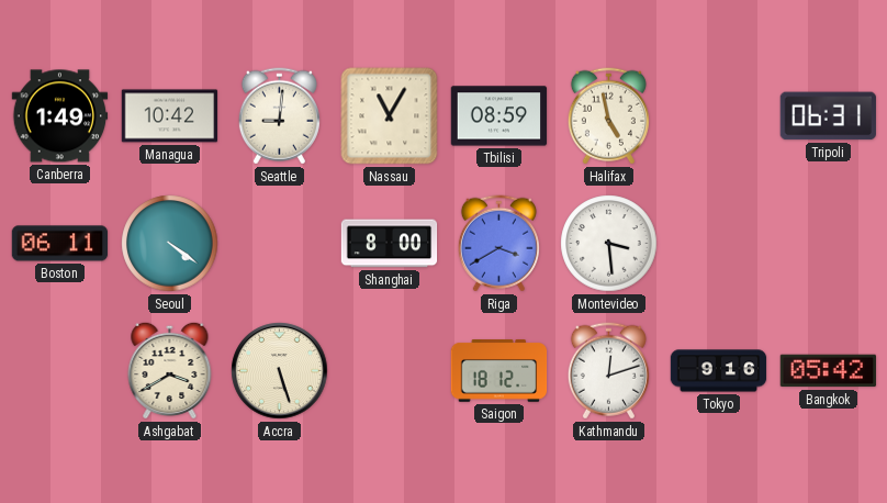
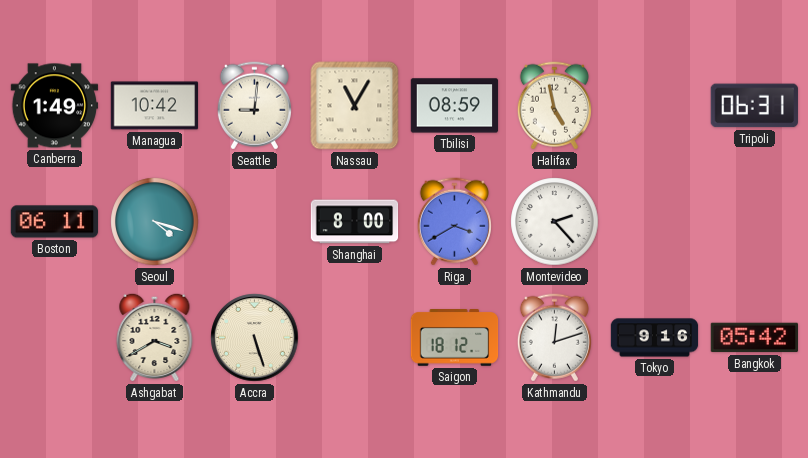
Seoul: 4:21 -> 4:18
Montevideo: 3:29 -> 2:23
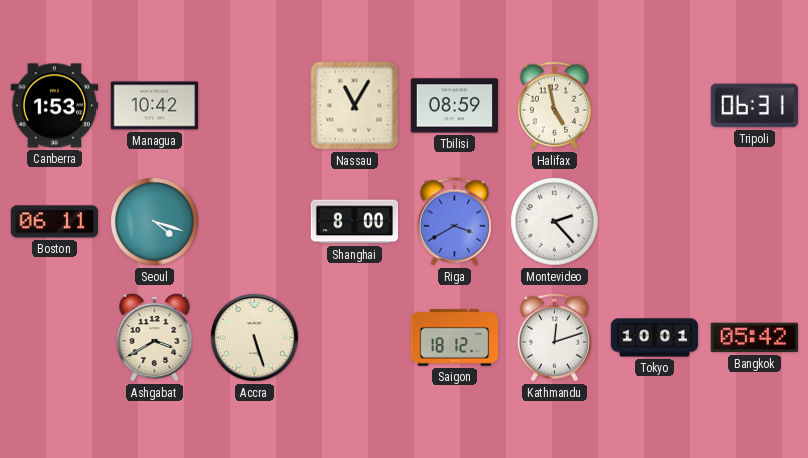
Canberra: 1:49 -> 1:53
Seattle: 9:01 -> none
Tokyo: 9:16 -> 10:01
